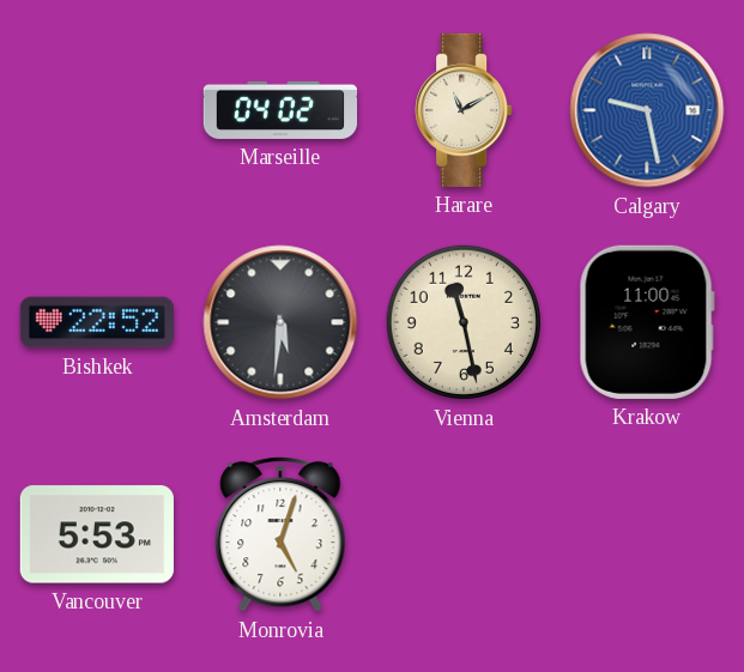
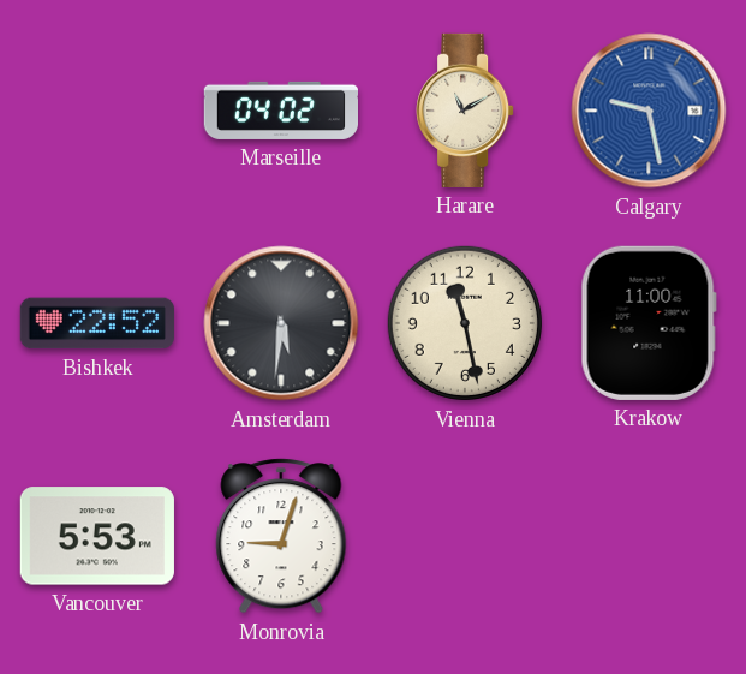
Monrovia: 5:03 -> 9:03
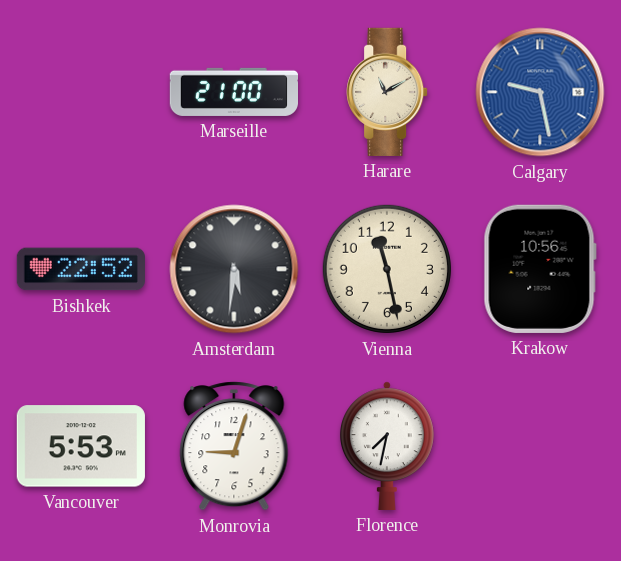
Marseille: 04:02 -> 21:00
Krakow: 11:00 -> 10:56
Florence: none -> 7:32
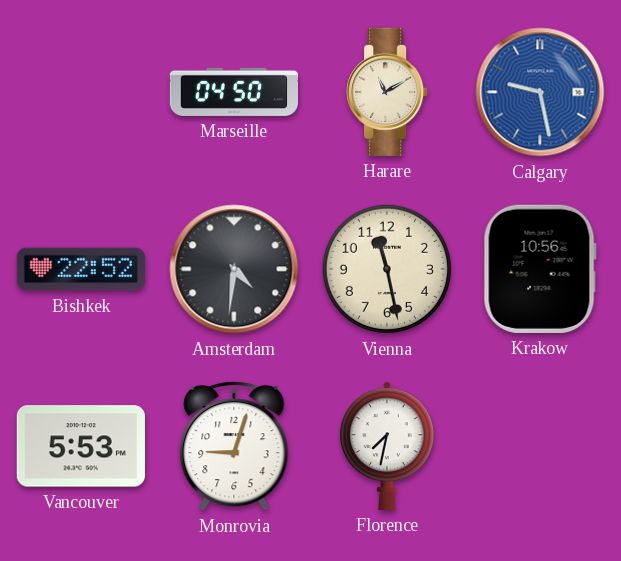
Marseille: 21:00 -> 04:50
Amsterdam: 5:31 -> 4:31
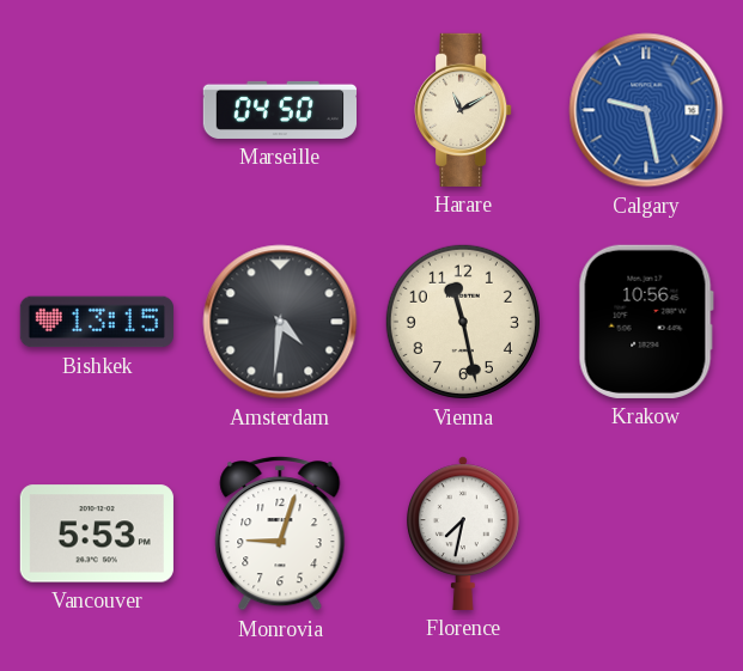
Bishkek: 22:52 -> 13:15
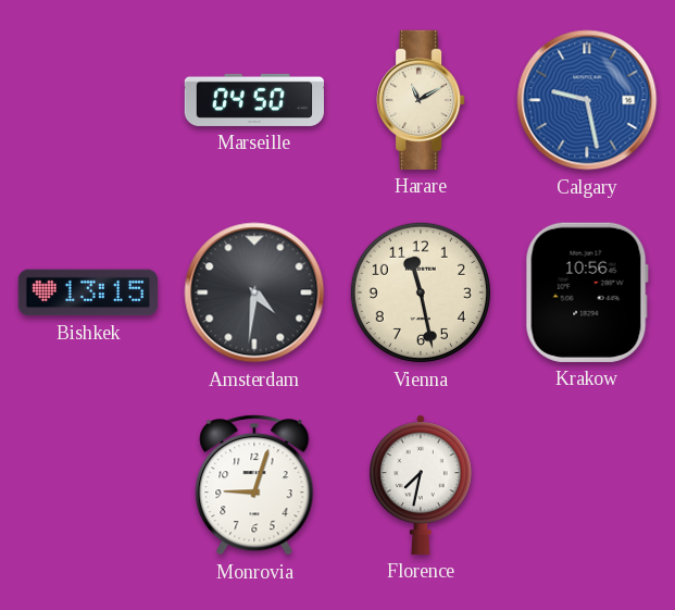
Vancouver: 5:53 -> none
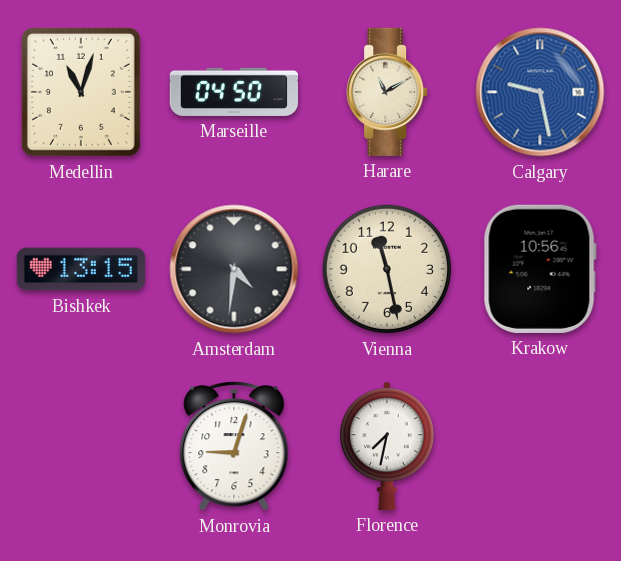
Medellin: none -> 11:03
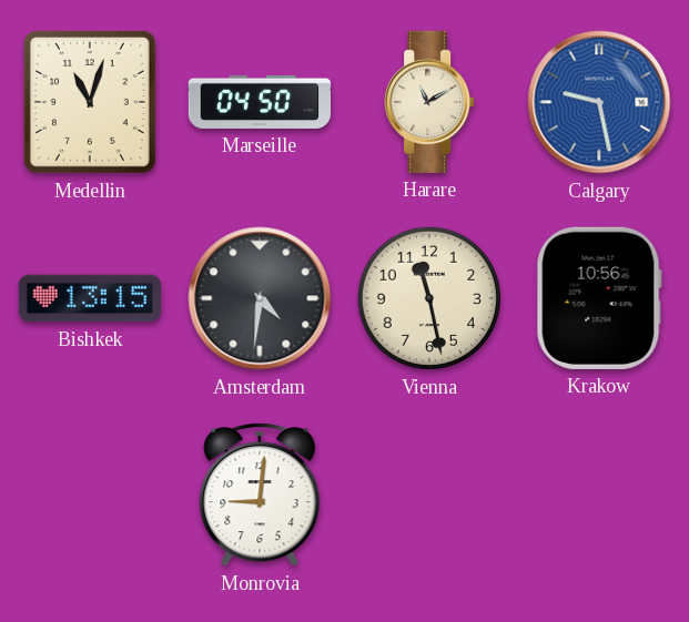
Monrovia: 9:03 -> 9:01
Florence: 7:32 -> none
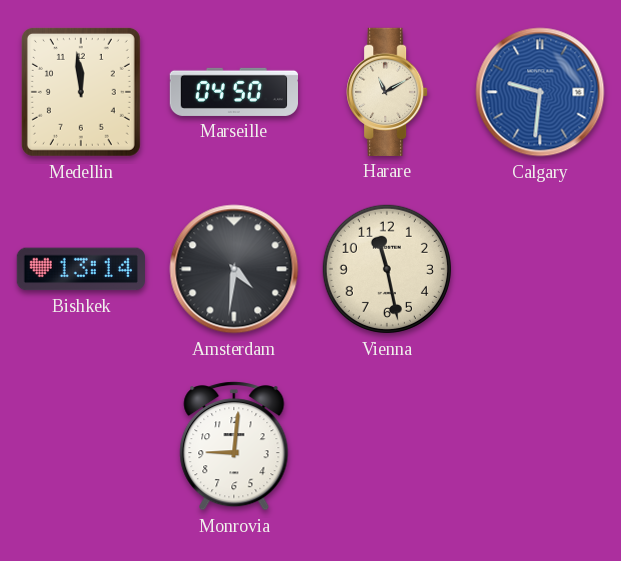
Medellin: 11:03 -> 11:59
Calgary: 9:28 -> 9:31
Bishkek: 13:15 -> 13:14
Krakow: 10:56 -> none
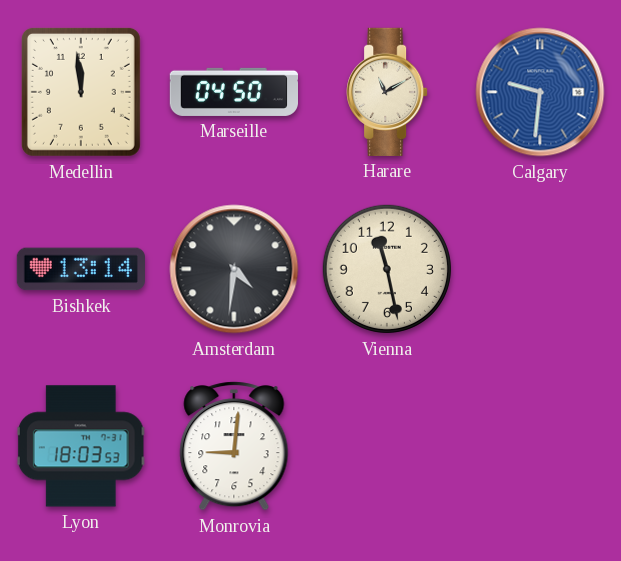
Lyon: none -> 18:03
